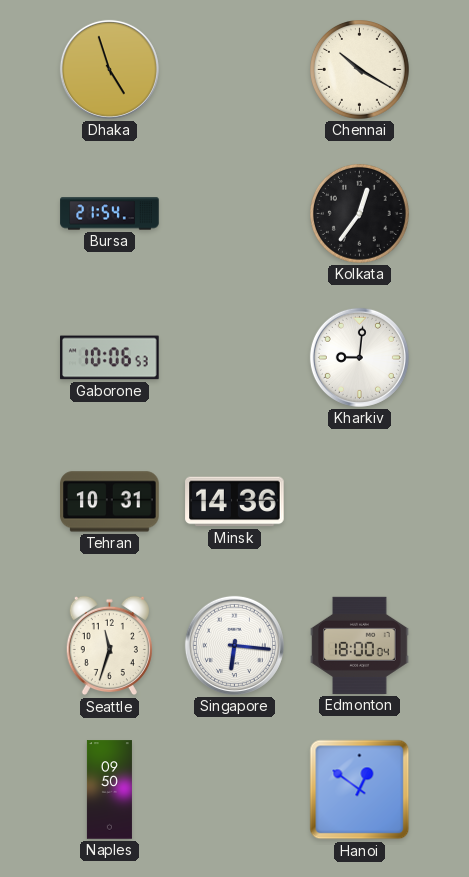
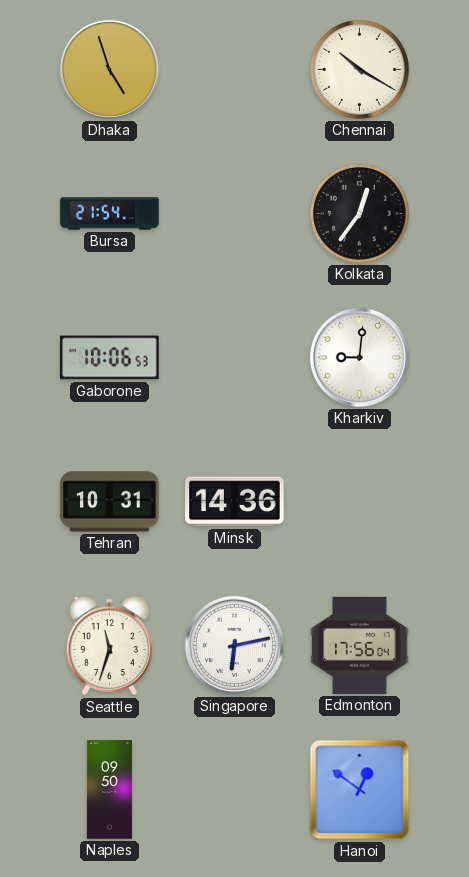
Singapore: 6:16 -> 6:13
Edmonton: 18:00 -> 17:56
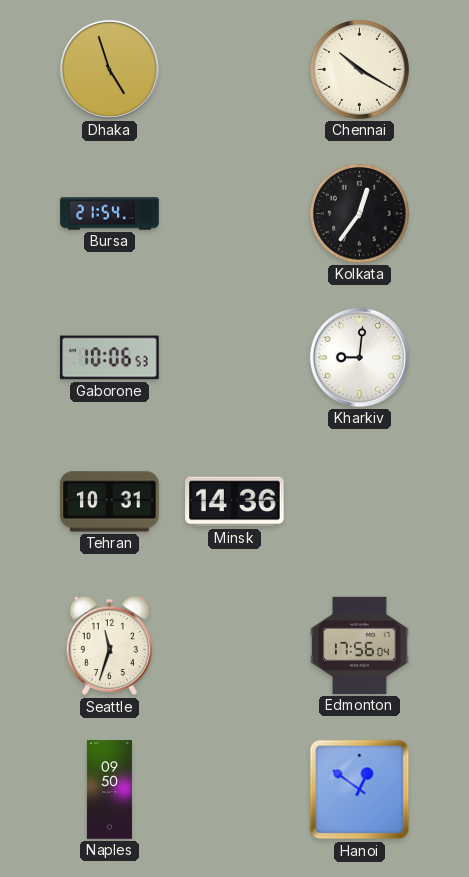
Singapore: 6:13 -> none
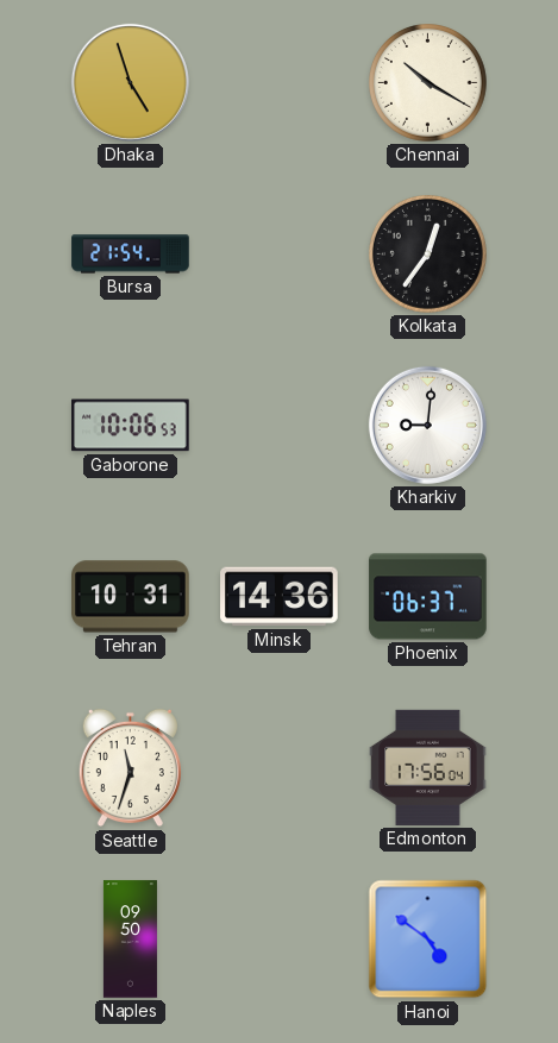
Phoenix: none -> 06:37
Hanoi: 12:51 -> 4:51
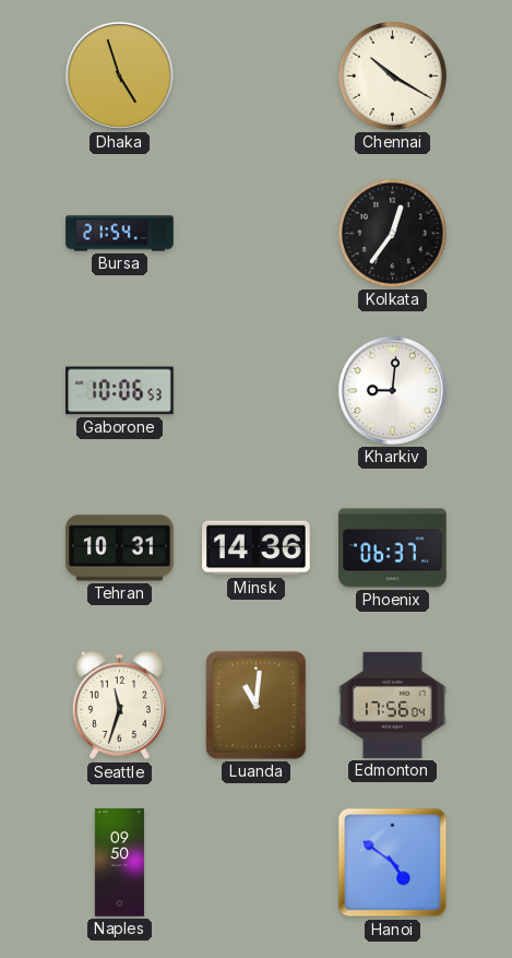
Luanda: none -> 11:01
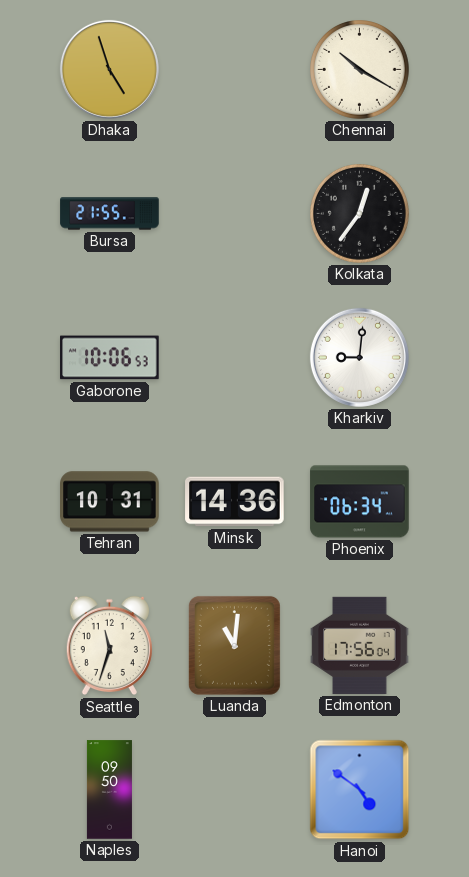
Bursa: 21:54 -> 21:55
Phoenix: 06:37 -> 06:34
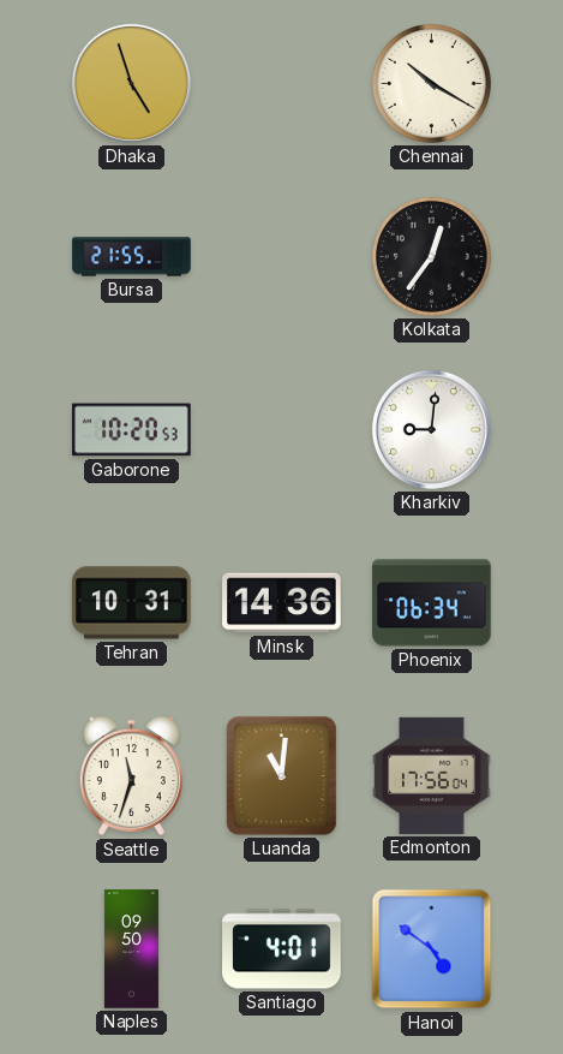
Gaborone: 10:06 -> 10:20
Santiago: none -> 4:01
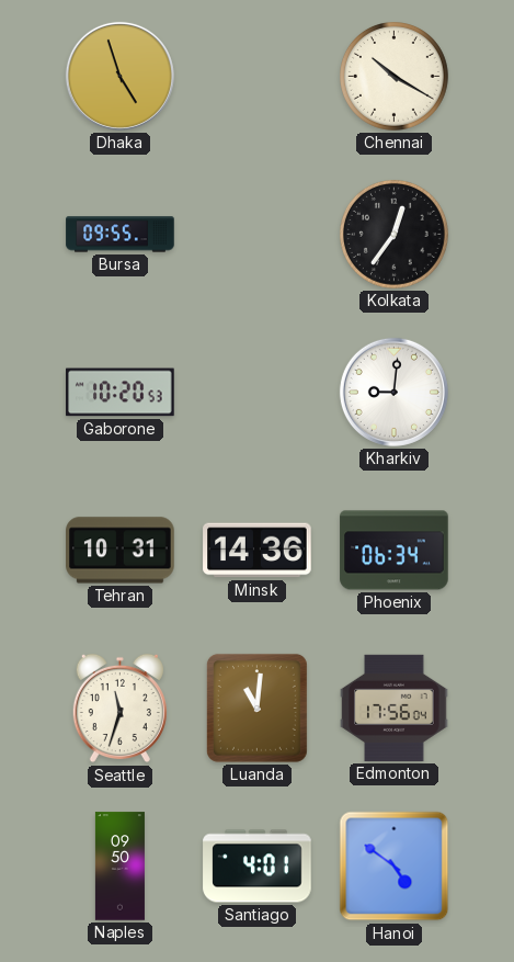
Bursa: 21:55 -> 09:55
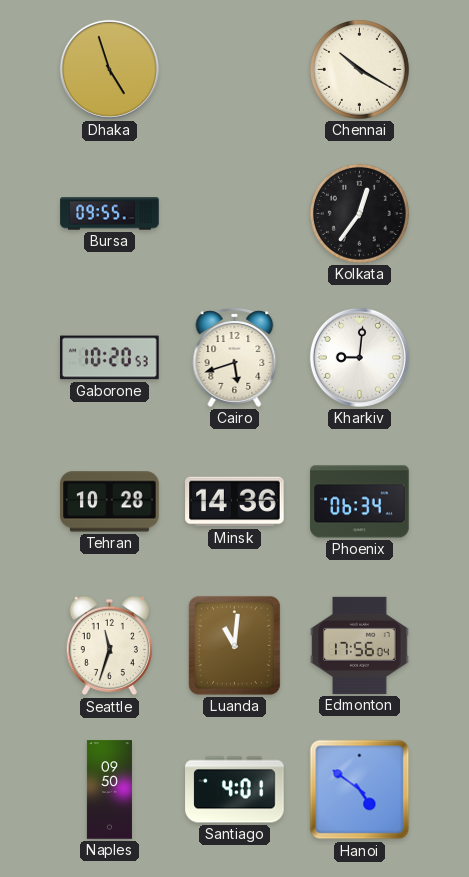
Cairo: none -> 5:42
Tehran: 10:31 -> 10:28
